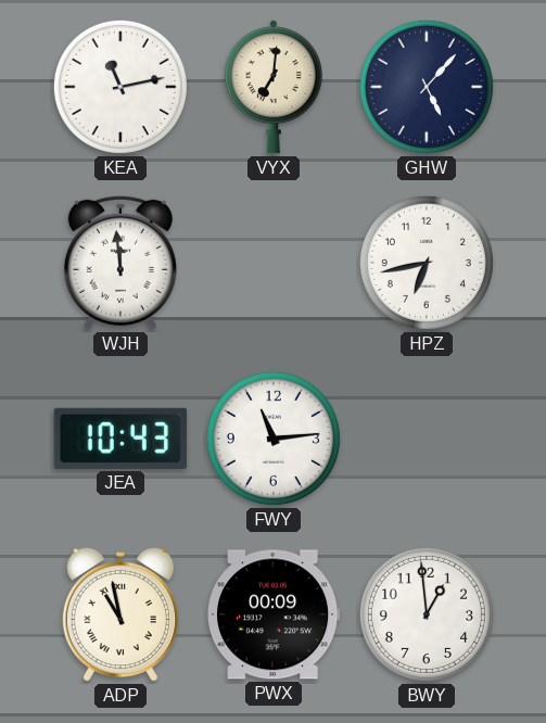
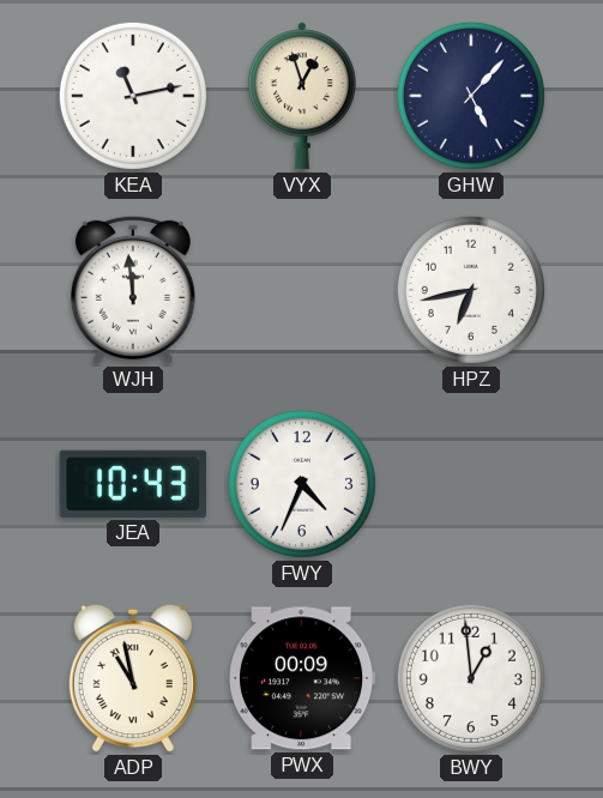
VYX: 7:01 -> 12:57
FWY: 11:14 -> 4:34
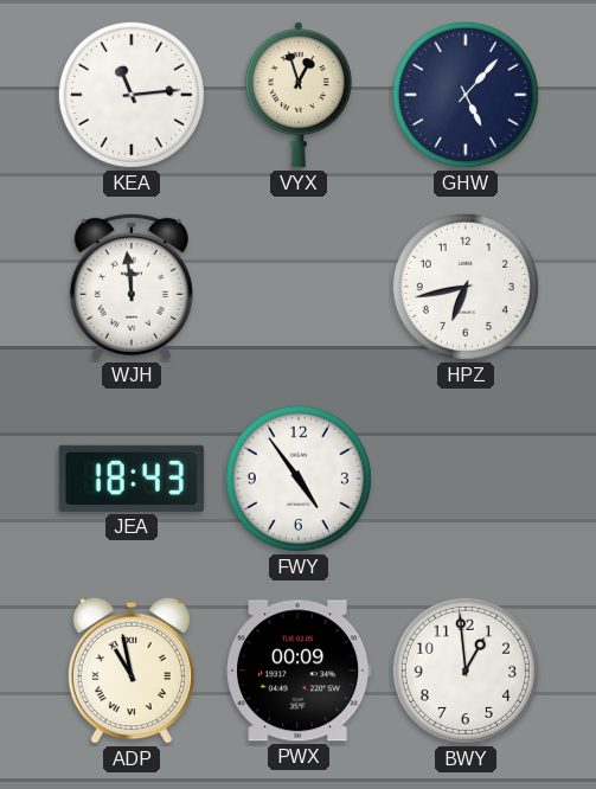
KEA: 11:13 -> 11:14
JEA: 10:43 -> 18:43
FWY: 4:34 -> 4:54
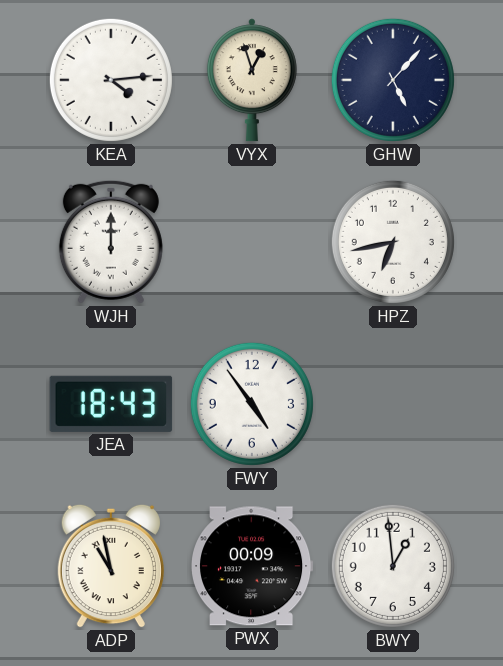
KEA: 11:14 -> 4:14
WJH: 11:59 -> 12:00
